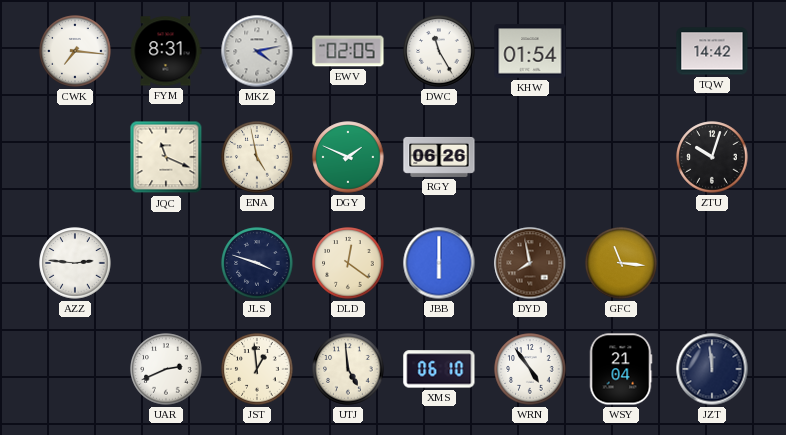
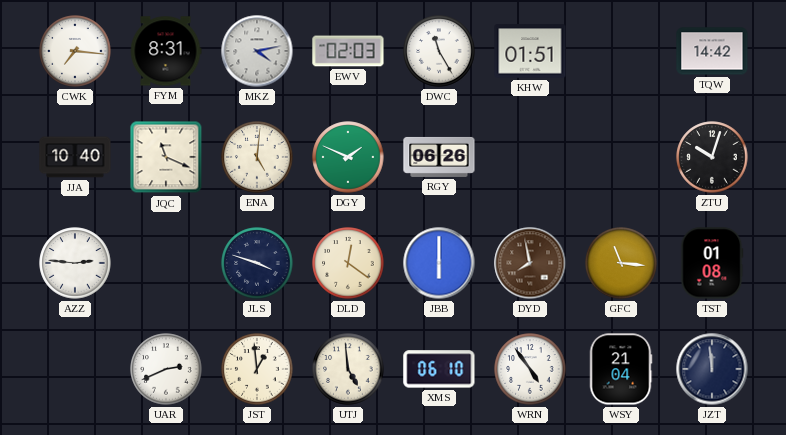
EWV: 02:05 -> 02:03
KHW: 01:54 -> 01:51
JJA: none -> 10:40
ENA: 4:58 -> 5:01
TST: none -> 01:08
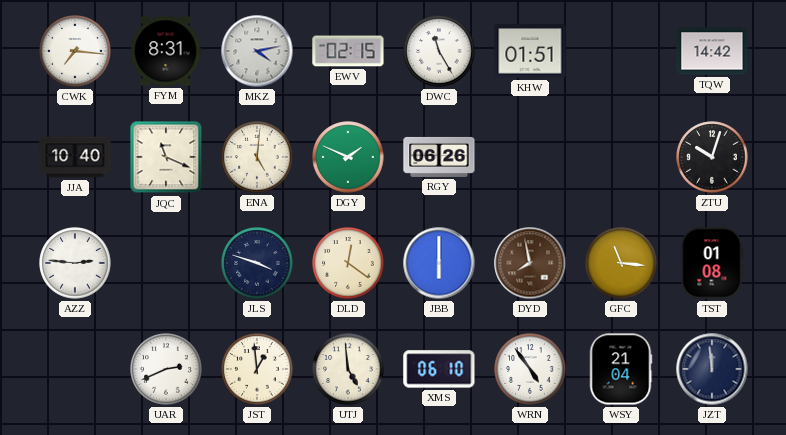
EWV: 02:03 -> 02:15
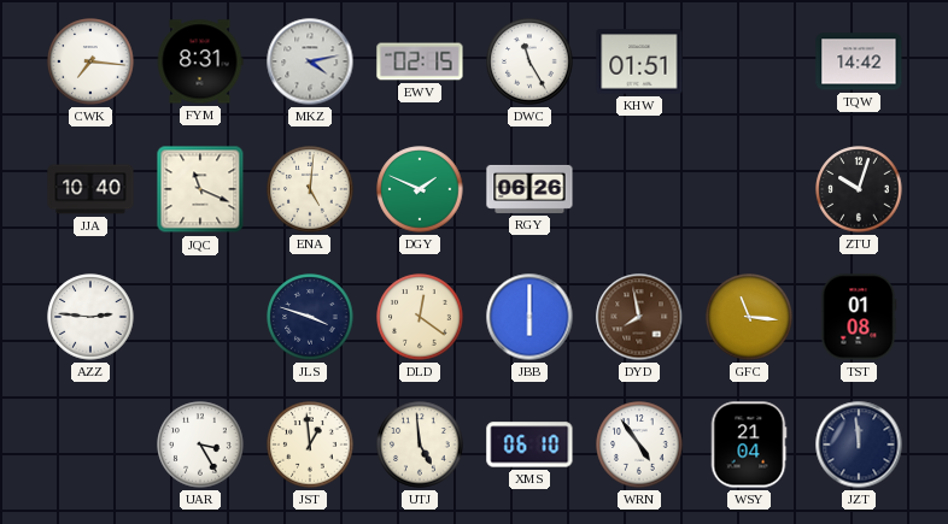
UAR: 2:41 -> 3:25
